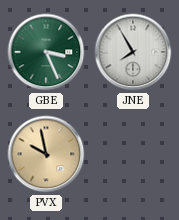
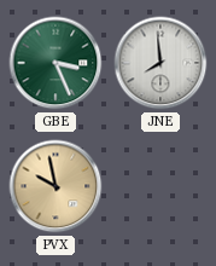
JNE: 7:55 -> 7:59
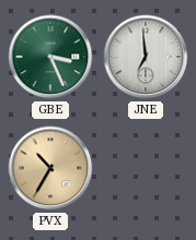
JNE: 7:59 -> 6:59
PVX: 9:58 -> 10:35
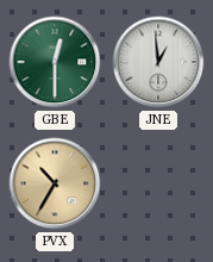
GBE: 3:26 -> 12:30
JNE: 6:59 -> 12:59
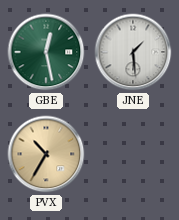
GBE: 12:30 -> 12:28
JNE: 12:59 -> 1:29
